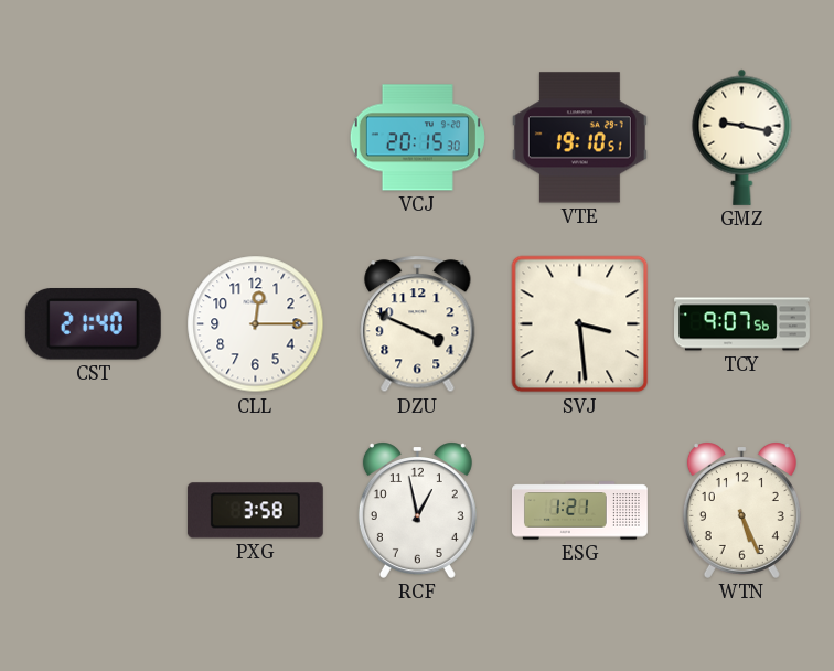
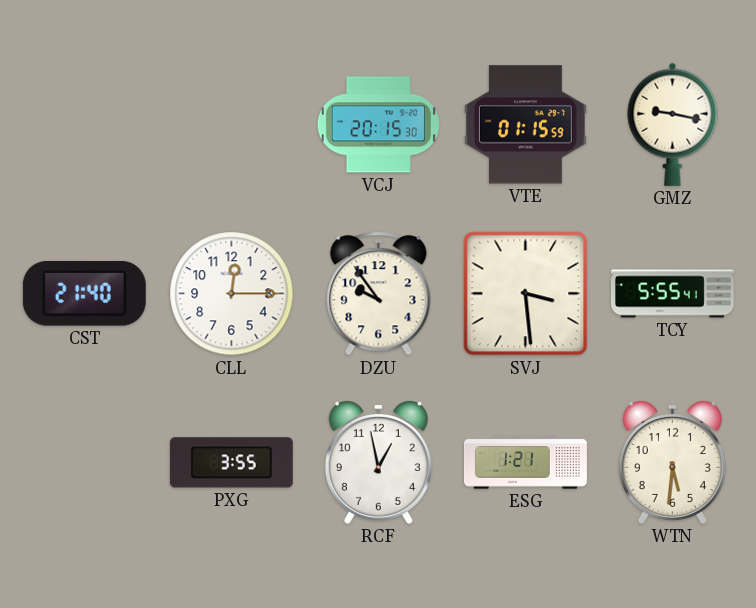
VTE: 19:10 -> 01:15
DZU: 3:49 -> 9:54
TCY: 9:07 -> 5:55
PXG: 3:58 -> 3:55
WTN: 5:26 -> 5:31
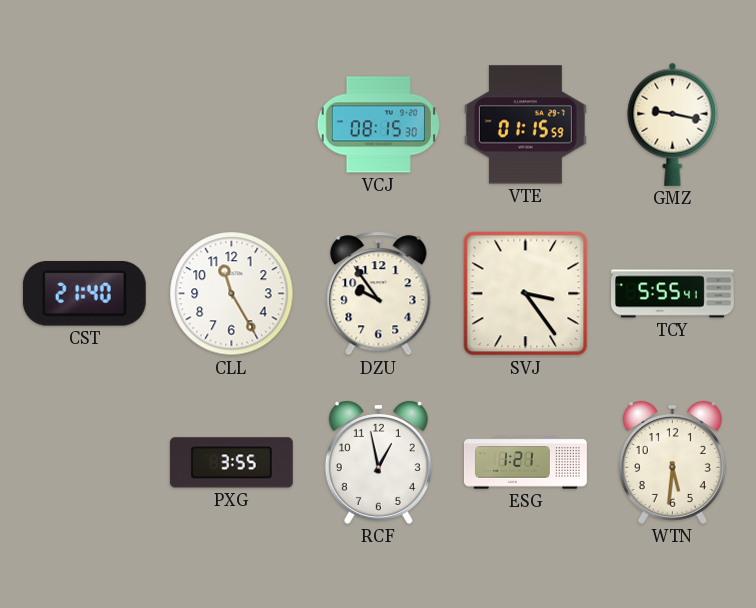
VCJ: 20:15 -> 08:15
CLL: 12:15 -> 11:25
SVJ: 3:29 -> 3:24
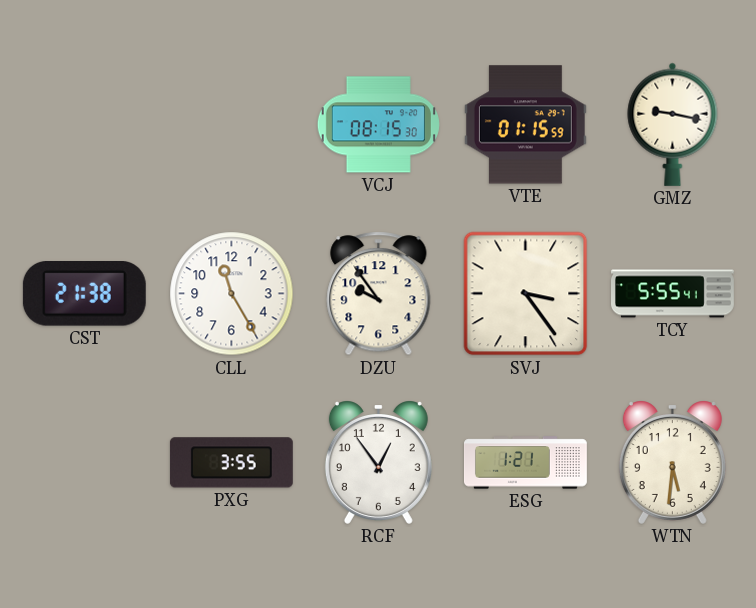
CST: 21:40 -> 21:38
RCF: 12:58 -> 12:54
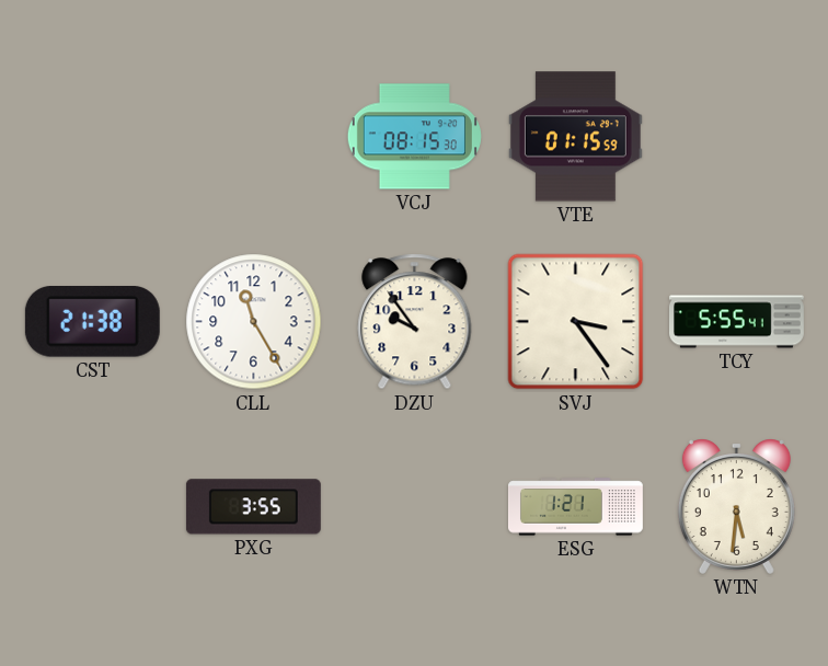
GMZ: 9:17 -> none
RCF: 12:54 -> none
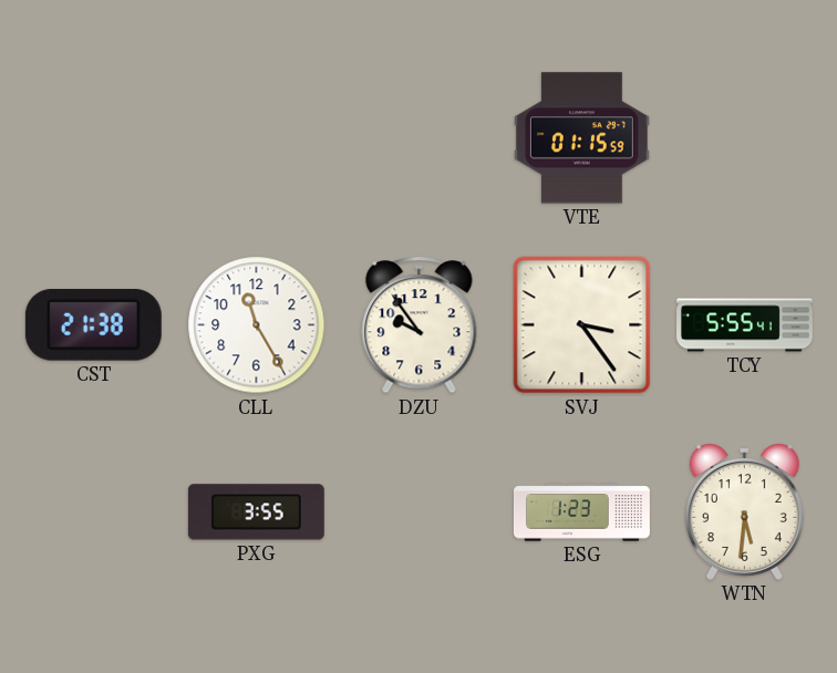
VCJ: 08:15 -> none
ESG: 1:21 -> 1:23
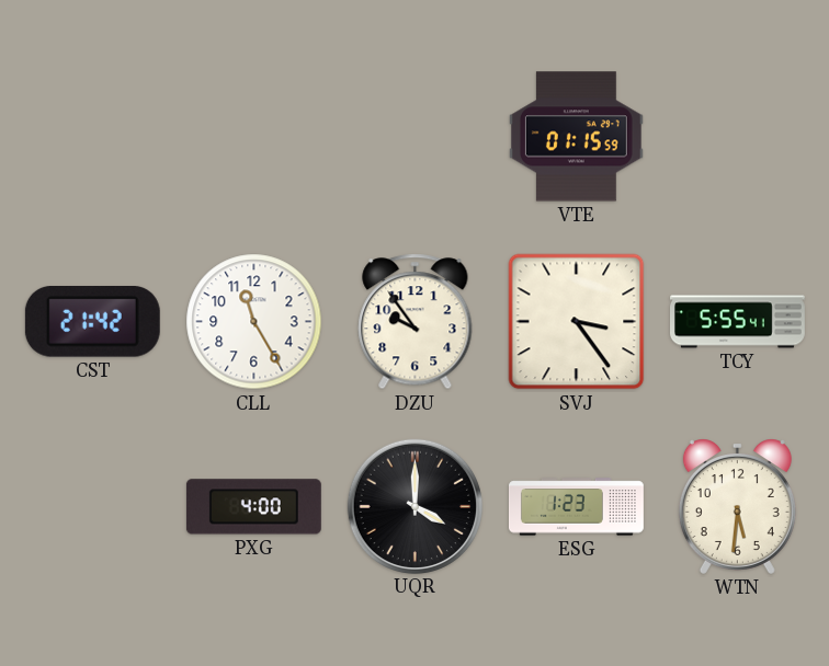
CST: 21:38 -> 21:42
PXG: 3:55 -> 4:00
UQR: none -> 4:00
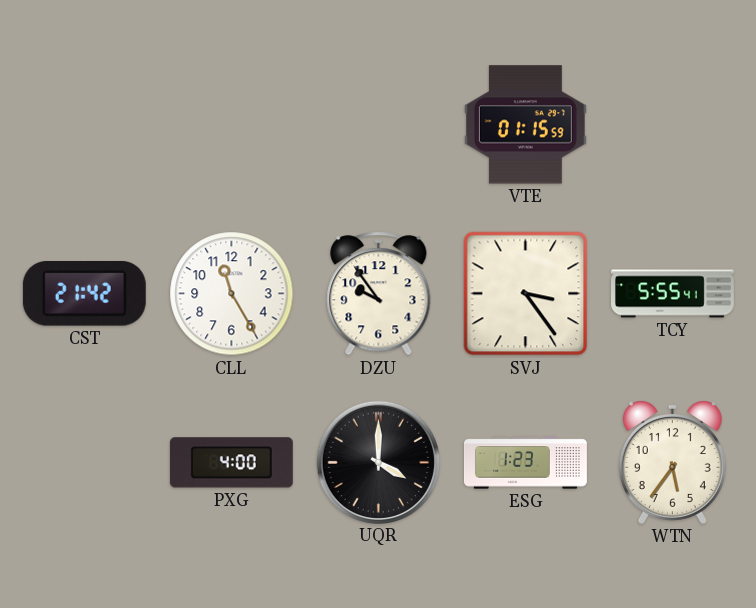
WTN: 5:31 -> 5:36
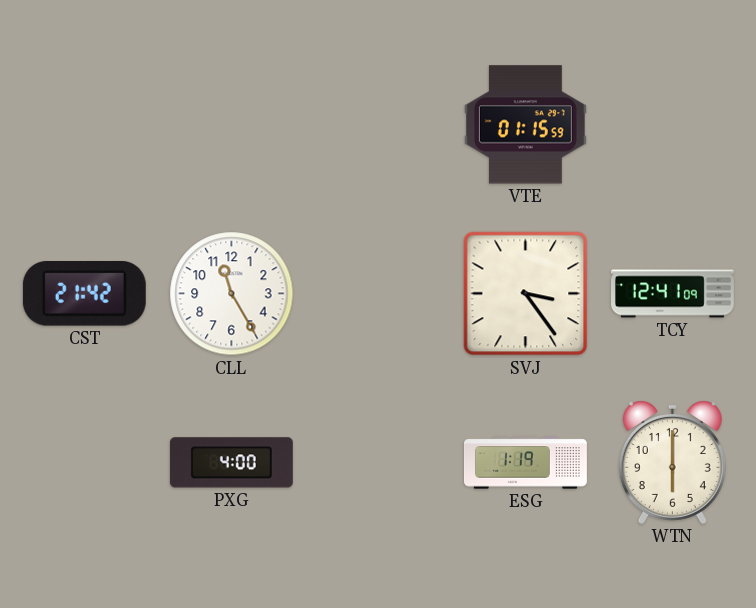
DZU: 9:54 -> none
TCY: 5:55 -> 12:41
UQR: 4:00 -> none
ESG: 1:23 -> 1:19
WTN: 5:36 -> 6:00
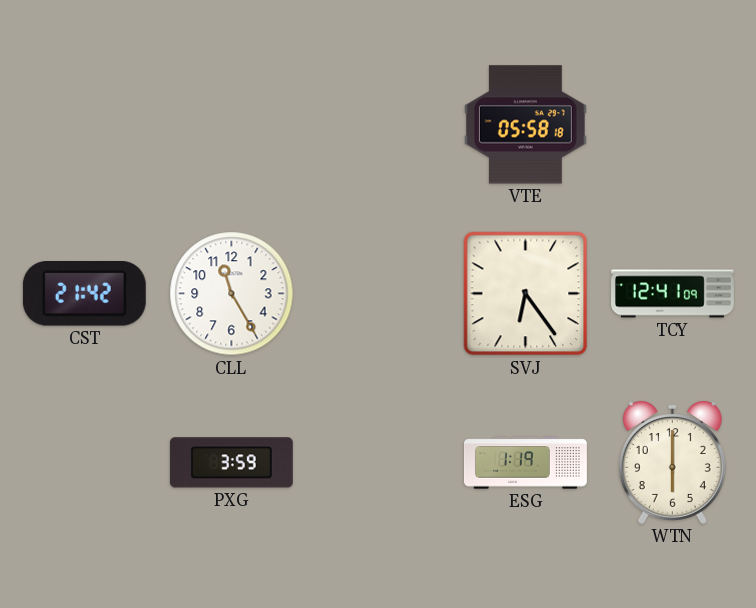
VTE: 01:15 -> 05:58
SVJ: 3:24 -> 6:24
PXG: 4:00 -> 3:59
